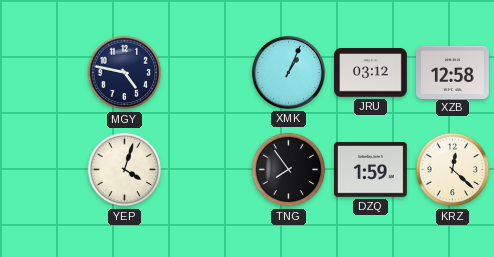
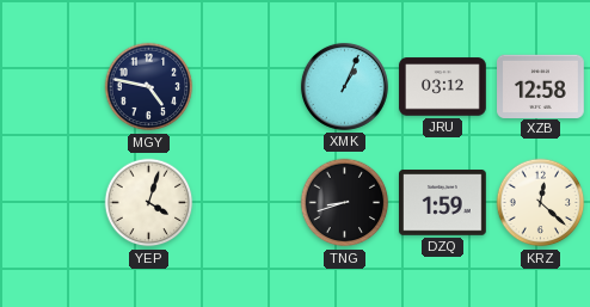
TNG: 7:54 -> 8:42
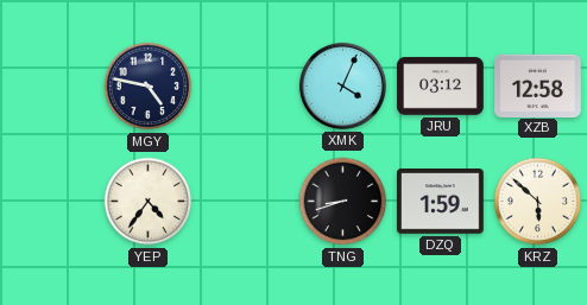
XMK: 1:04 -> 4:04
YEP: 4:03 -> 4:36
KRZ: 12:22 -> 5:52
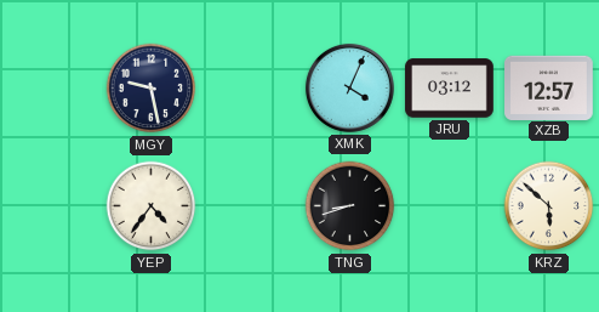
MGY: 4:47 -> 9:28
XZB: 12:58 -> 12:57
DZQ: 1:59 -> none
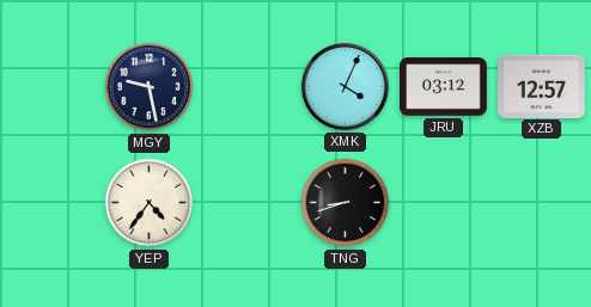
KRZ: 5:52 -> none
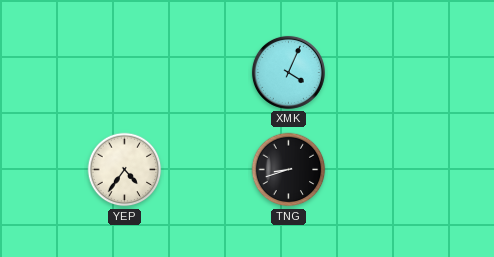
MGY: 9:28 -> none
JRU: 03:12 -> none
XZB: 12:57 -> none
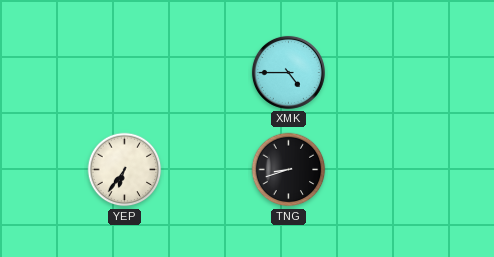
XMK: 4:04 -> 4:45
YEP: 4:36 -> 6:36
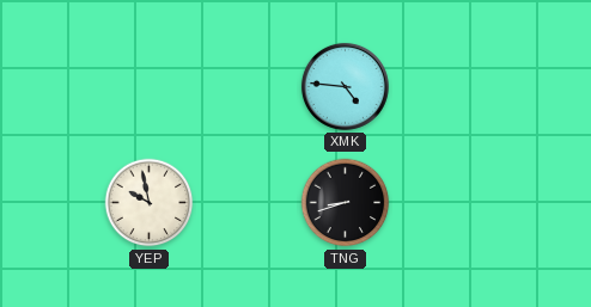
XMK: 4:45 -> 4:46
YEP: 6:36 -> 9:58
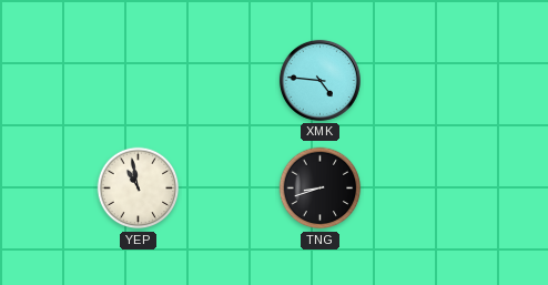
YEP: 9:58 -> 10:58
